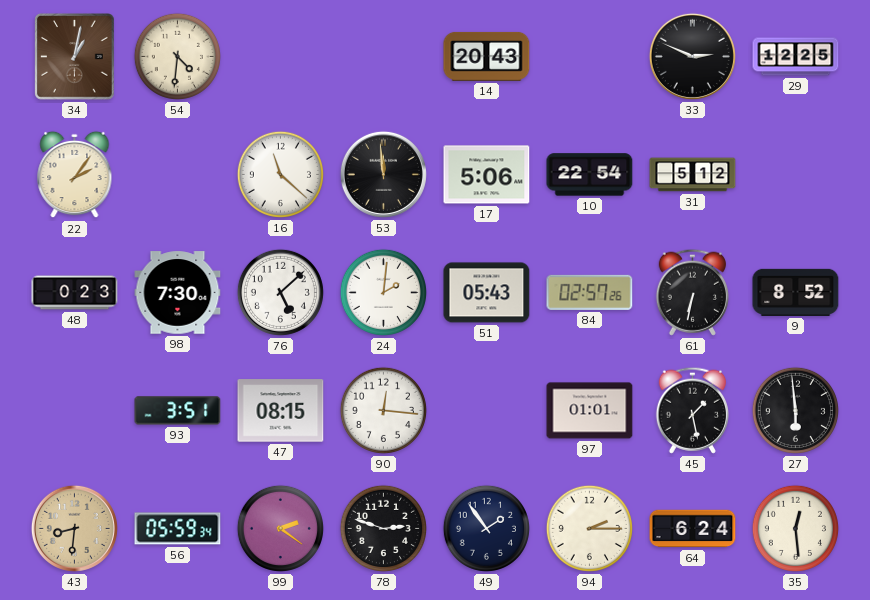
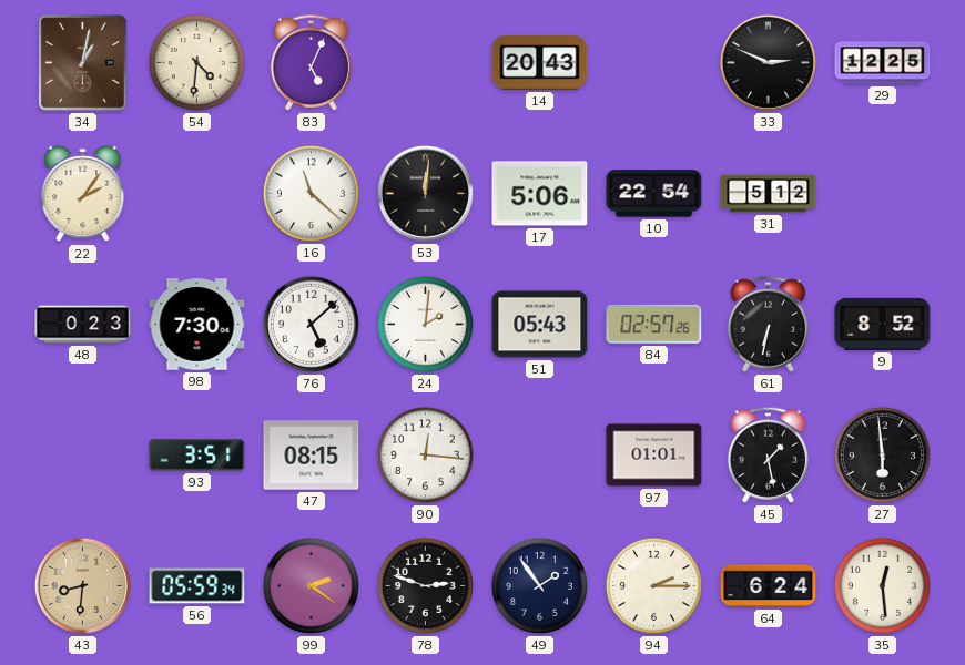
83: none -> 5:04
53: 11:59 -> 12:01
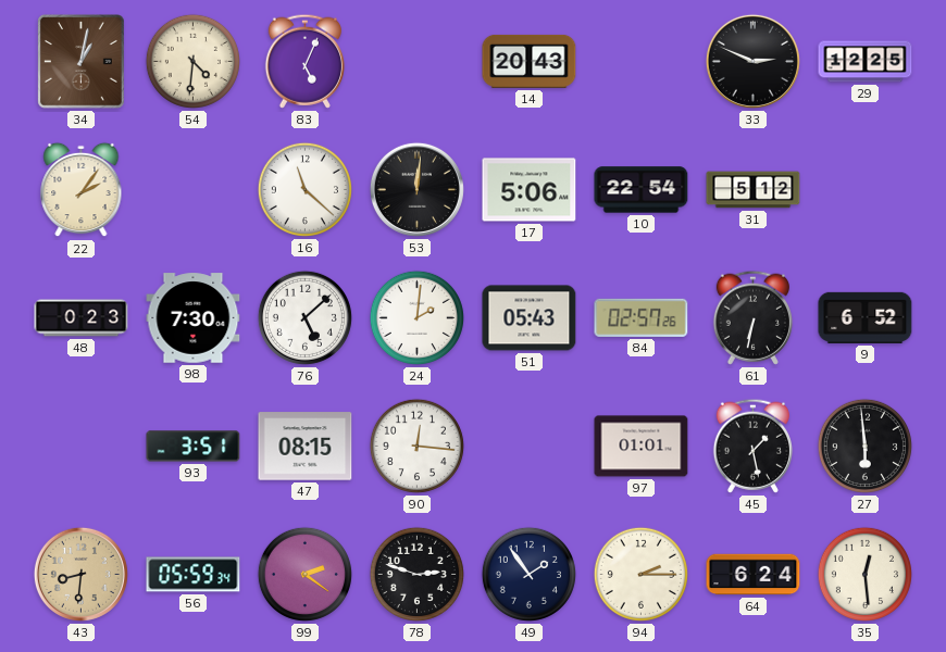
9: 8:52 -> 6:52
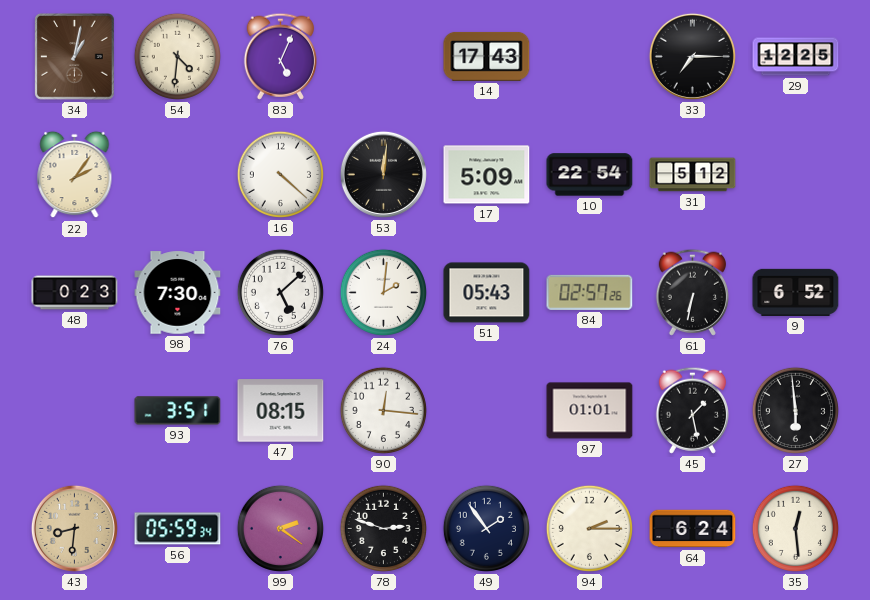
14: 20:43 -> 17:43
33: 2:49 -> 7:15
16: 11:22 -> 4:22
17: 5:06 -> 5:09
